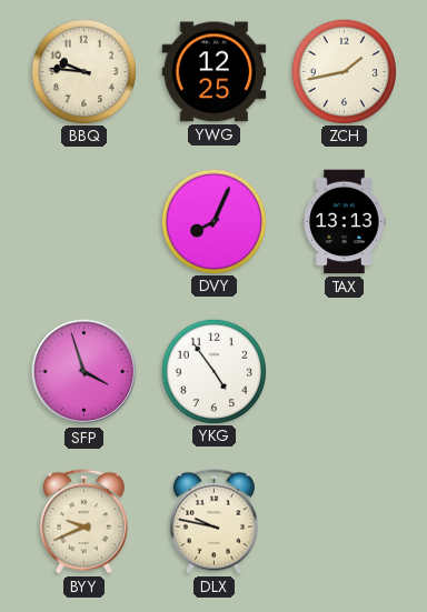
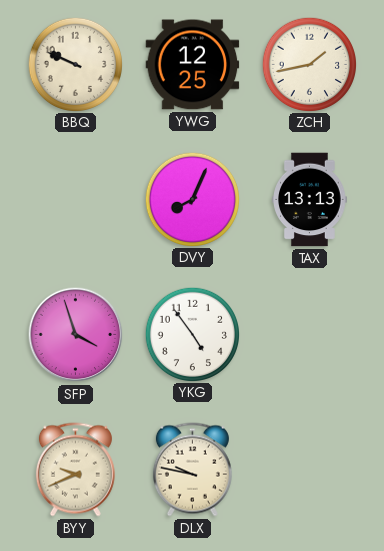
BBQ: 9:46 -> 9:49
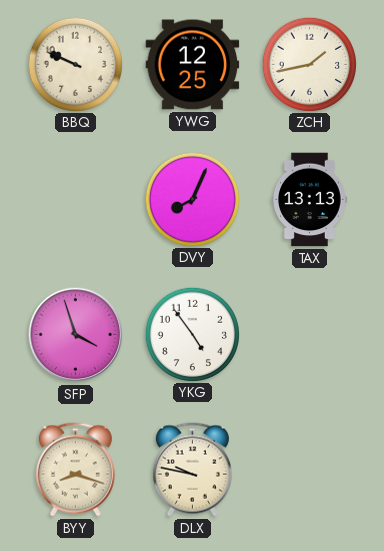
BYY: 9:41 -> 8:18
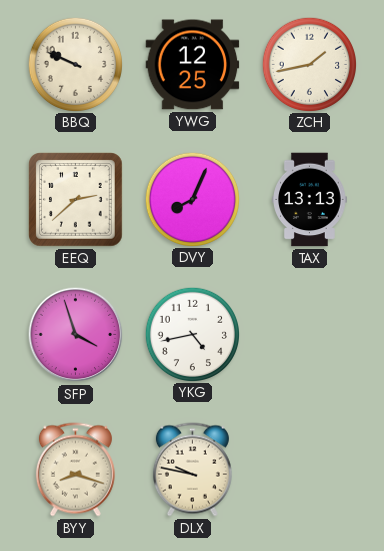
EEQ: none -> 2:38
YKG: 4:54 -> 4:43
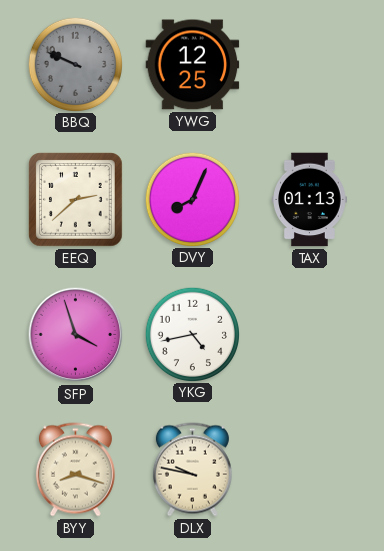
BBQ dial: cream -> grey
ZCH: 1:43 -> none
TAX: 13:13 -> 01:13
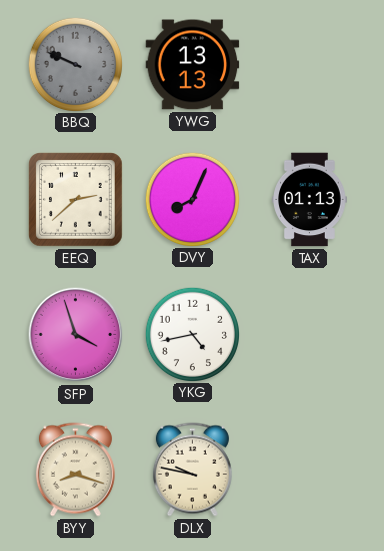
YWG: 12:25 -> 13:13
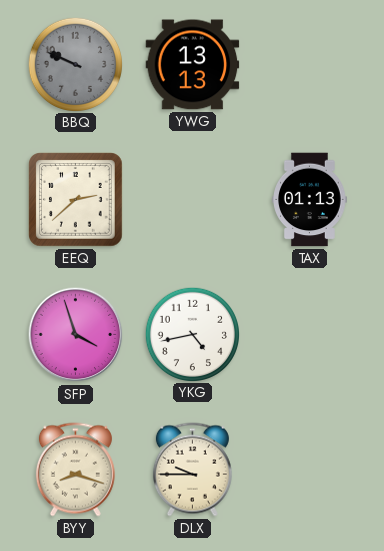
DVY: 8:04 -> none
DLX: 9:47 -> 9:45
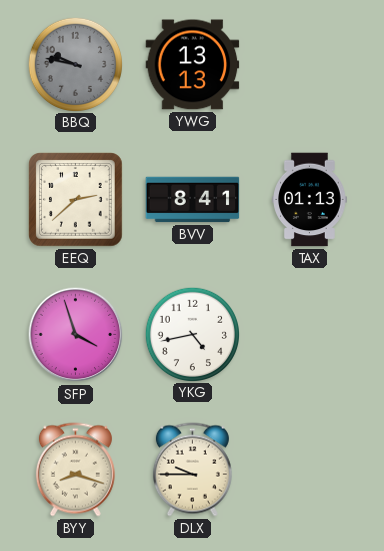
BBQ: 9:49 -> 9:47
BVV: none -> 8:41
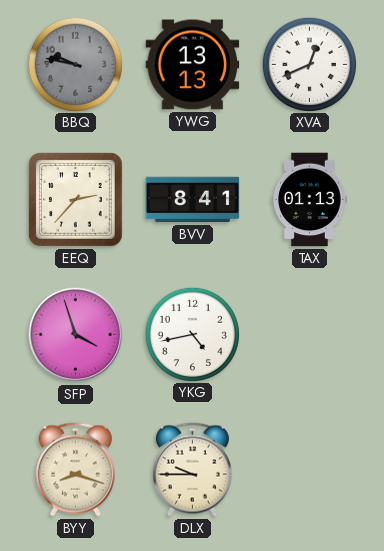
XVA: none -> 12:41
EEQ: 2:38 -> 2:37
